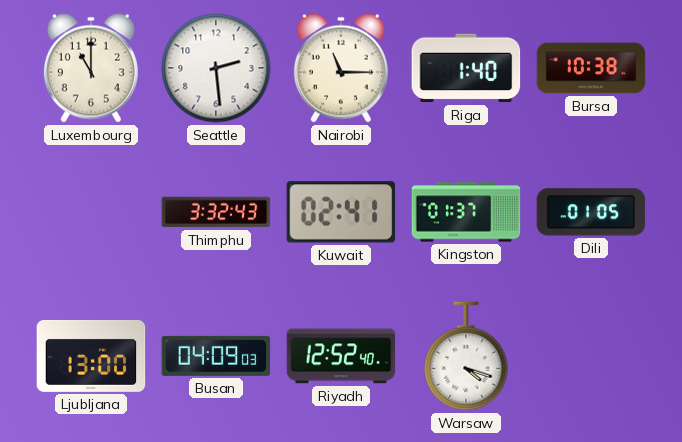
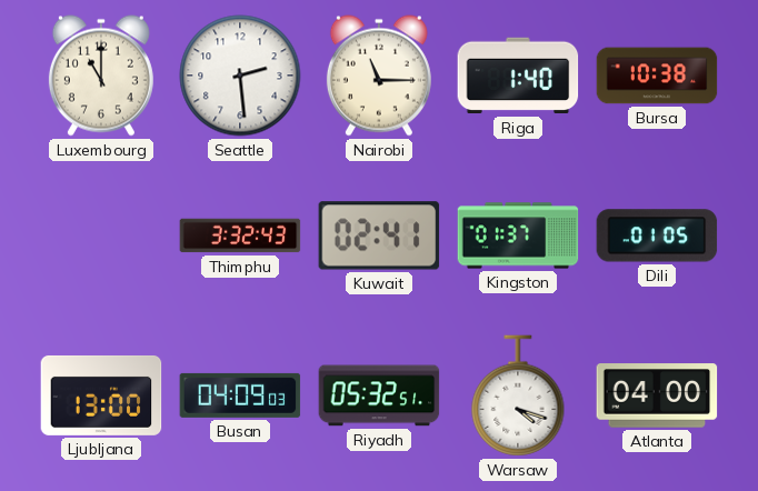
Riyadh: 12:52 -> 05:32
Atlanta: none -> 04:00
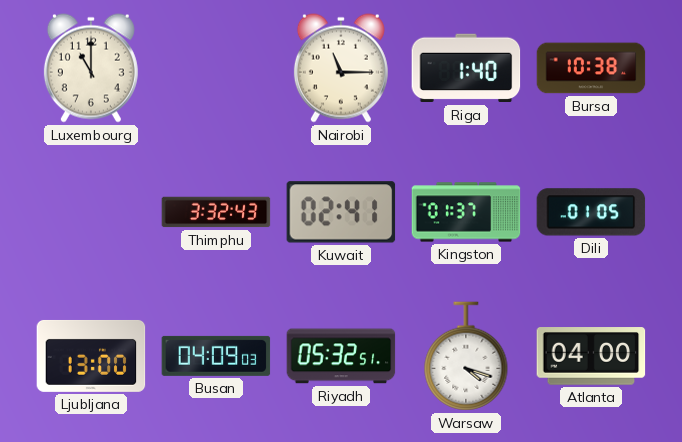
Seattle: 2:29 -> none
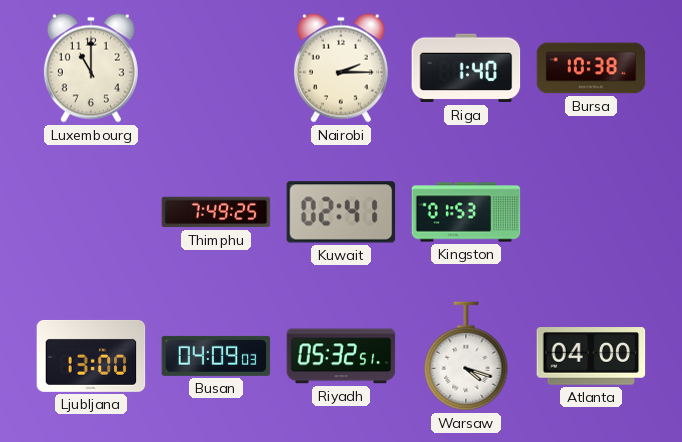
Nairobi: 11:15 -> 2:15
Thimphu: 3:32 -> 7:49
Kingston: 01:37 -> 01:53
Dili: 01:05 -> none
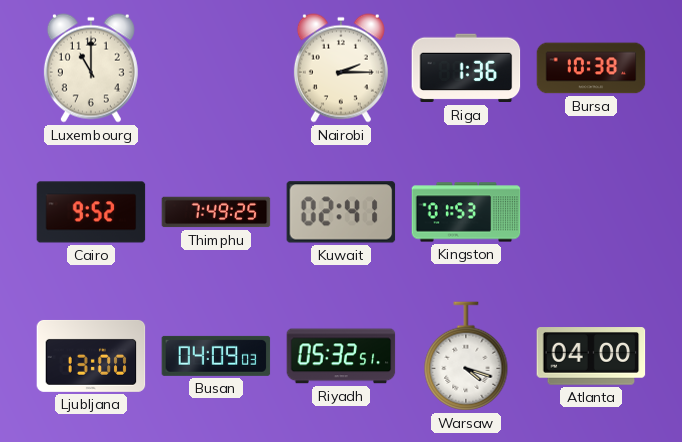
Riga: 1:40 -> 1:36
Cairo: none -> 9:52
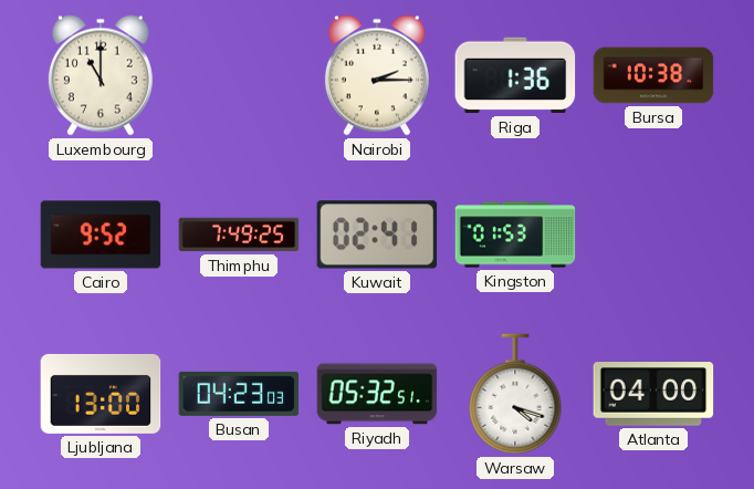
Busan: 04:09 -> 04:23
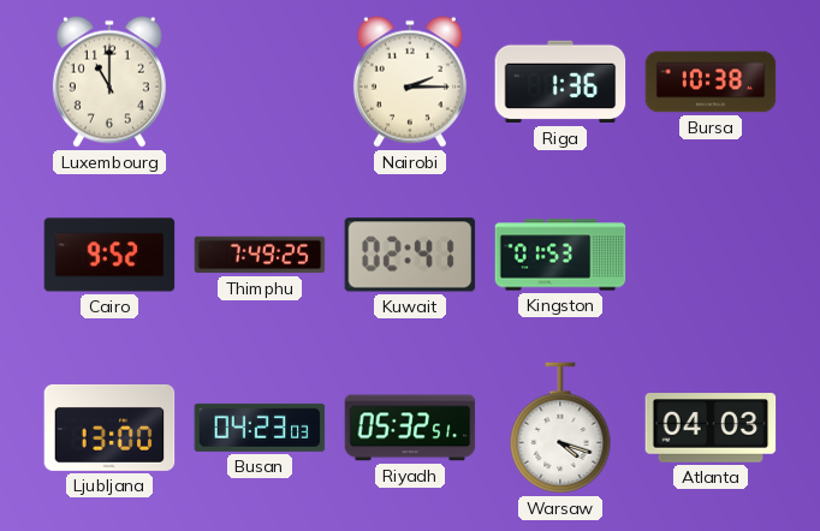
Atlanta: 04:00 -> 04:03
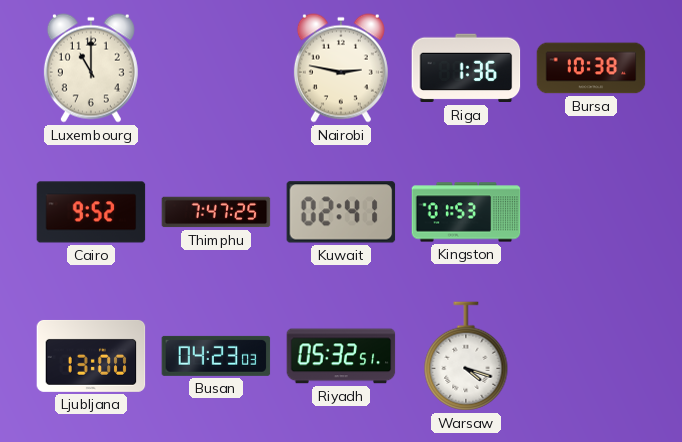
Nairobi: 2:15 -> 2:47
Thimphu: 7:49 -> 7:47
Atlanta: 04:03 -> none
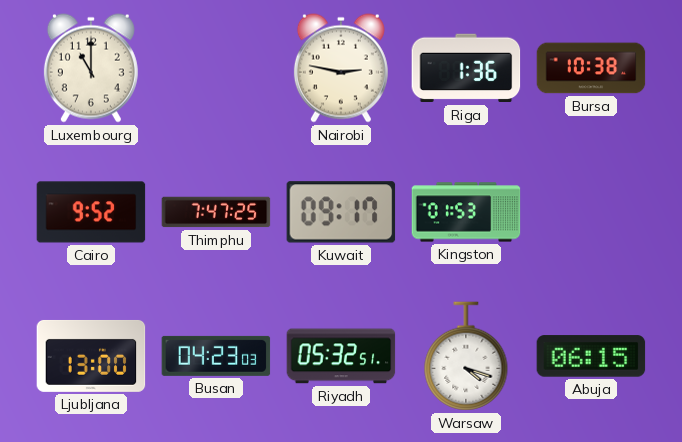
Kuwait: 02:41 -> 09:17
Abuja: none -> 06:15
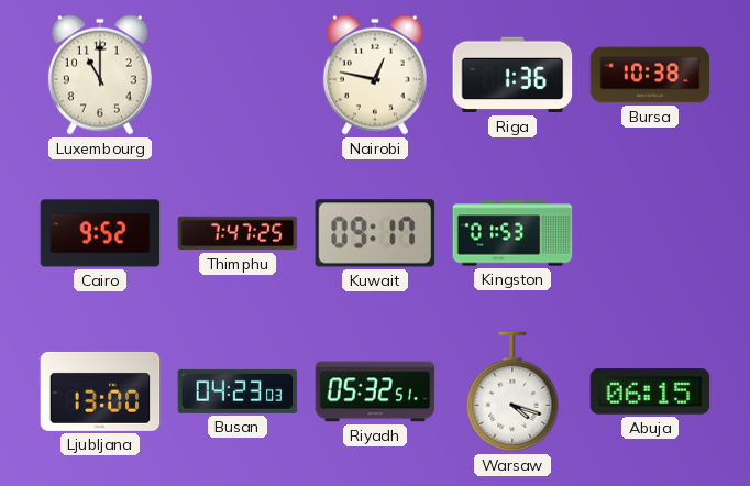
Nairobi: 2:47 -> 12:47
